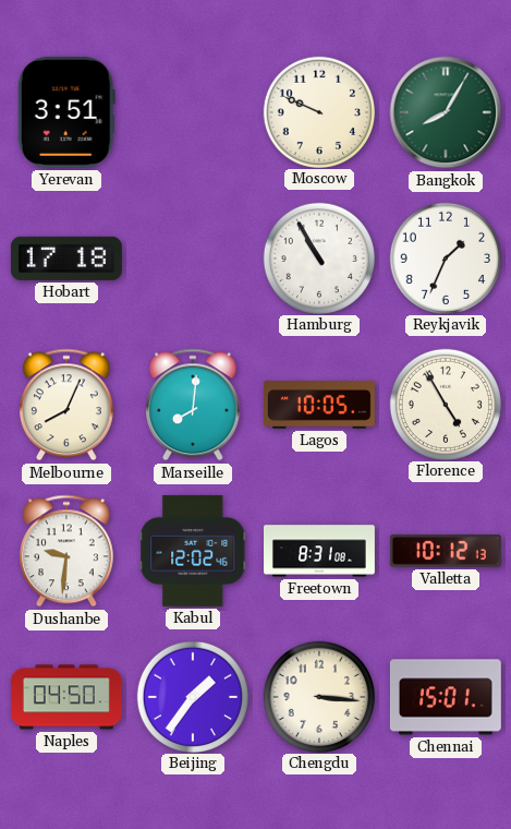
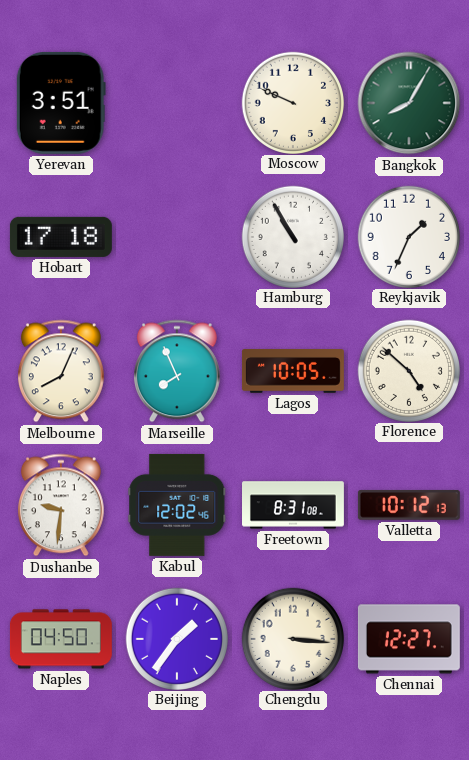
Marseille: 8:01 -> 7:56
Florence: 4:55 -> 4:52
Chennai: 15:01 -> 12:27
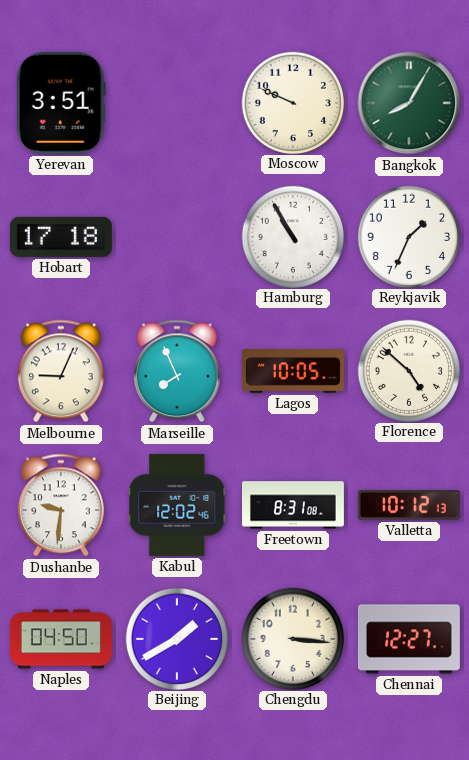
Melbourne: 8:04 -> 9:04
Beijing: 1:36 -> 1:40
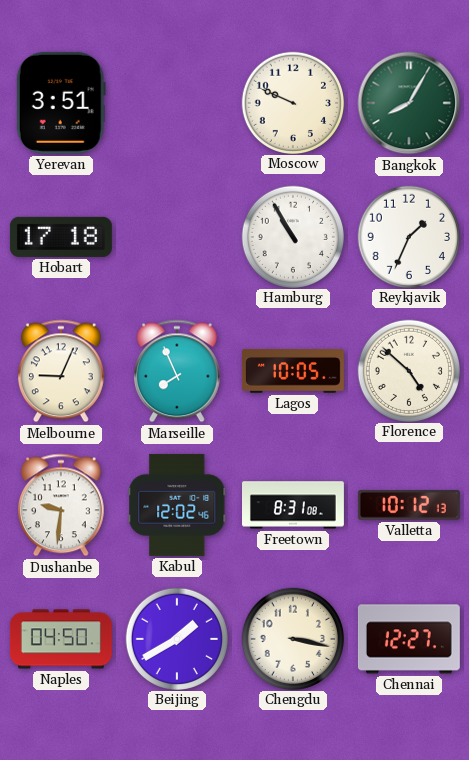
Chengdu: 3:16 -> 3:17
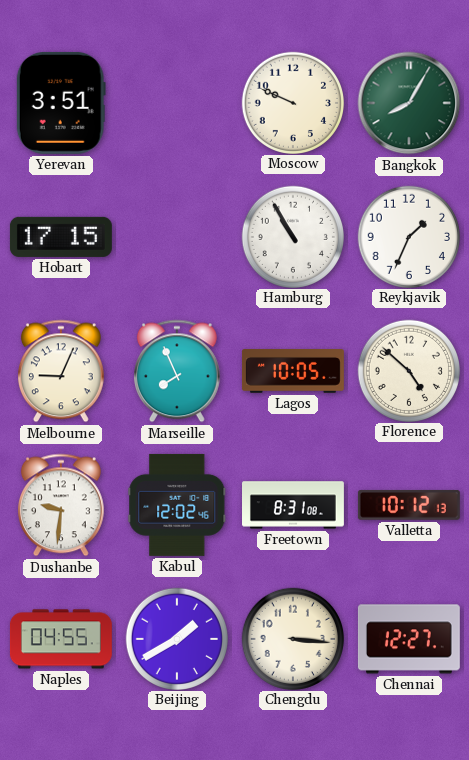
Hobart: 17:18 -> 17:15
Naples: 04:50 -> 04:55
Chengdu: 3:17 -> 3:16
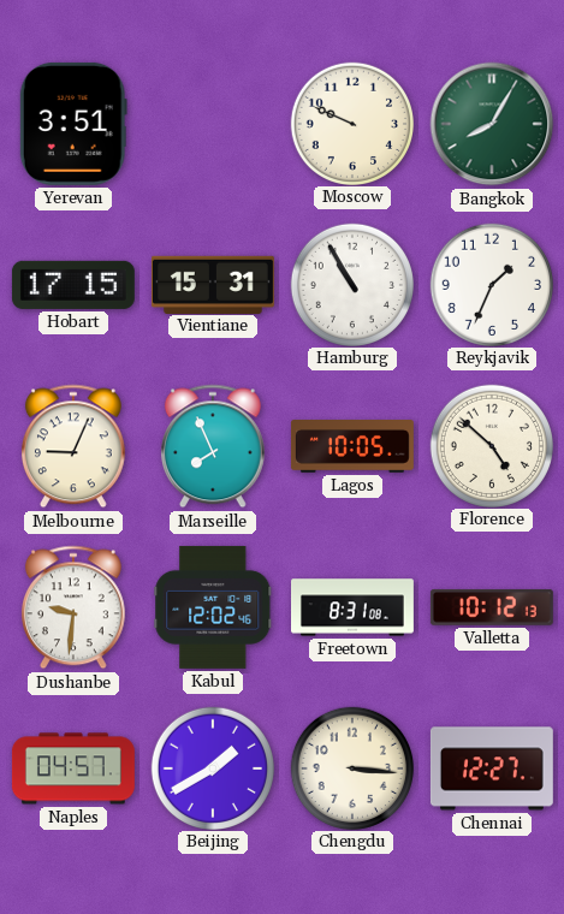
Vientiane: none -> 15:31
Naples: 04:55 -> 04:57
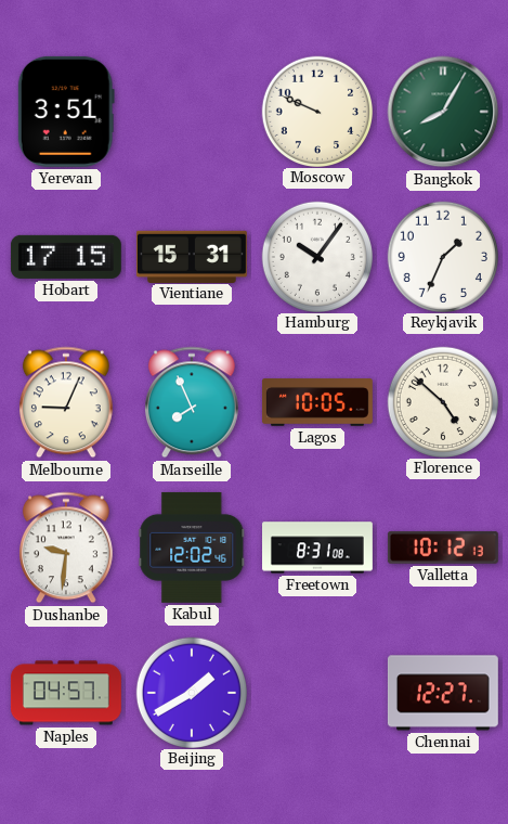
Hamburg: 10:55 -> 10:06
Chengdu: 3:16 -> none
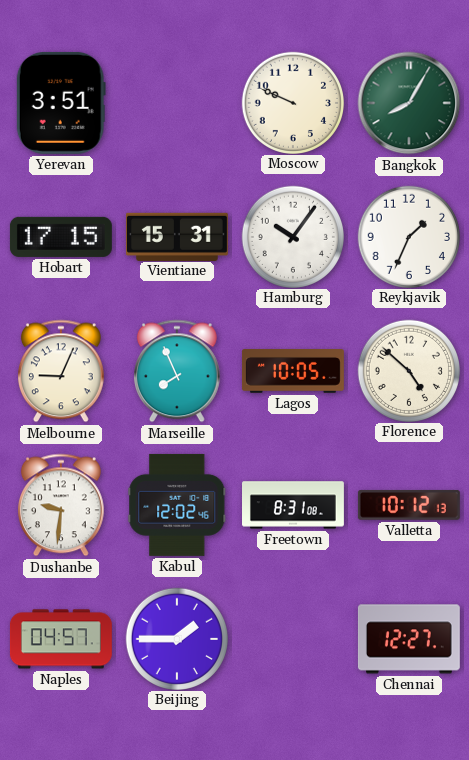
Beijing: 1:40 -> 1:45
